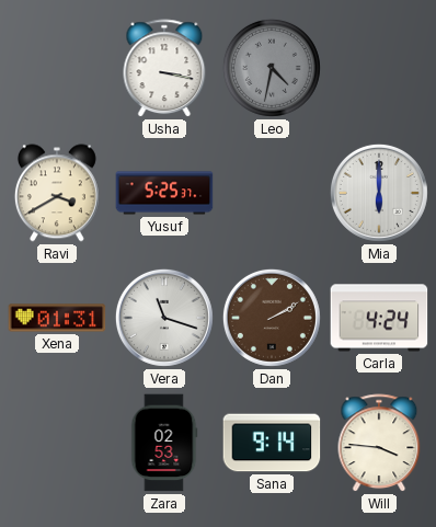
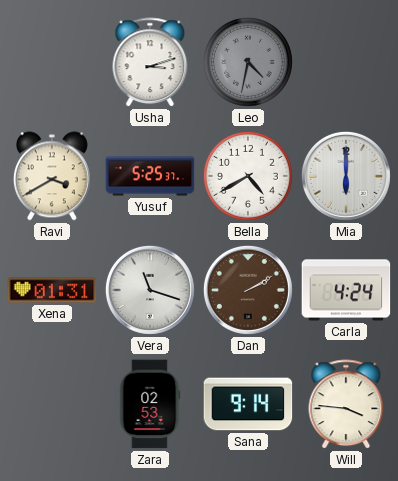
Usha: 3:17 -> 3:12
Bella: none -> 4:40
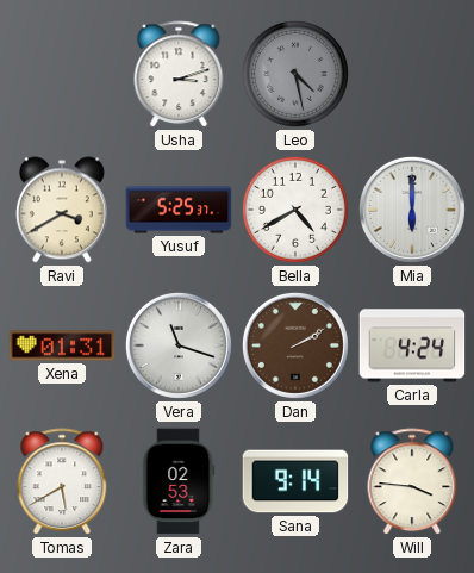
Leo: 4:32 -> 4:28
Tomas: none -> 5:40
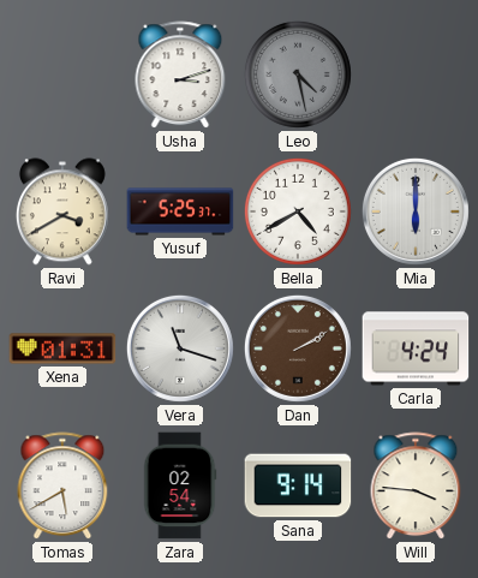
Zara: 02:53 -> 02:54
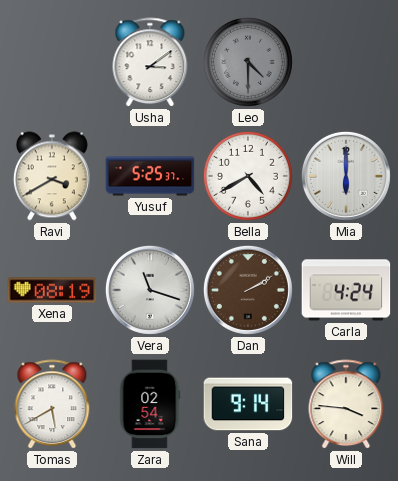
Usha: 3:12 -> 3:09
Leo: 4:28 -> 4:30
Xena: 01:31 -> 08:19
